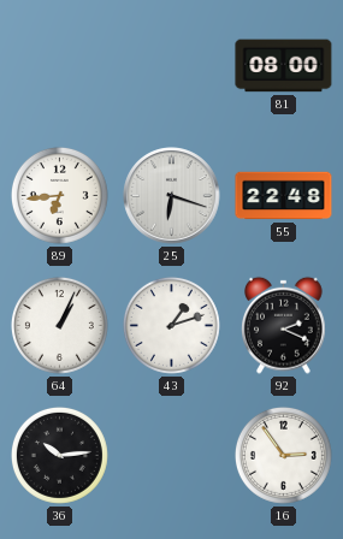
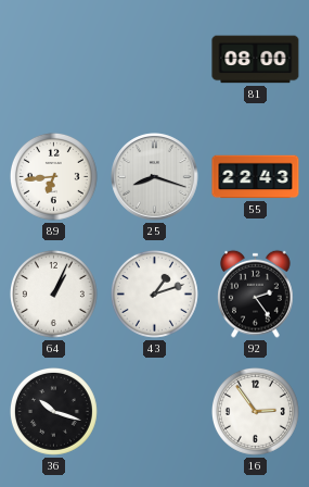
25: 6:18 -> 8:18
55: 22:48 -> 22:43
92: 2:19 -> 2:24
36: 10:14 -> 10:18
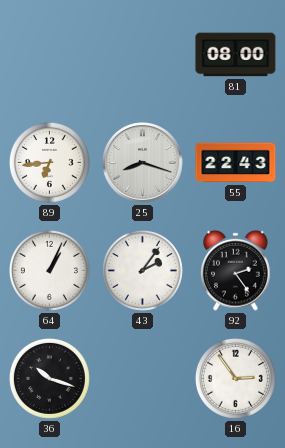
43: 1:12 -> 2:06
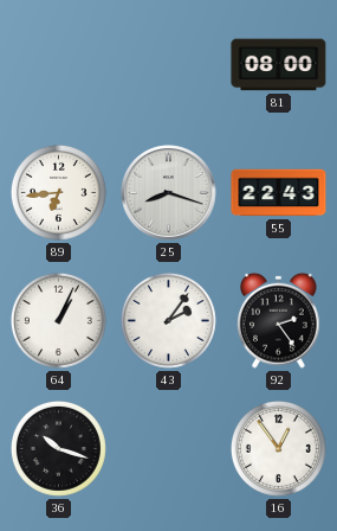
16: 2:54 -> 12:54
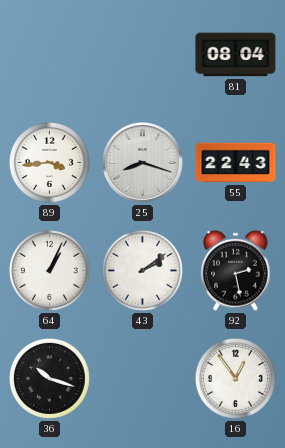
81: 08:00 -> 08:04
89: 6:44 -> 3:44
43: 2:06 -> 2:09
92: 2:24 -> 2:28
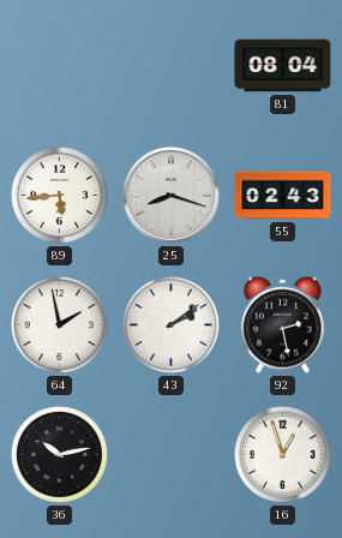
89: 3:44 -> 5:44
55: 22:43 -> 02:43
64: 1:04 -> 1:58
36: 10:18 -> 10:13
16: 12:54 -> 12:57
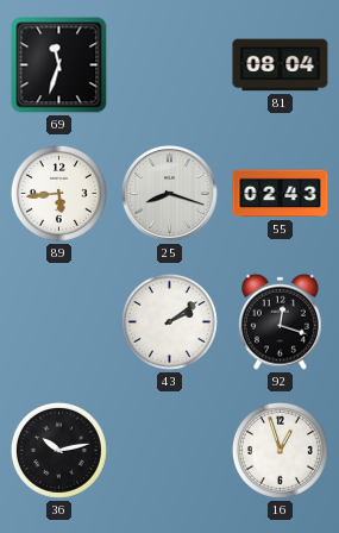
69: none -> 11:33
64: 1:58 -> none
92: 2:28 -> 12:18
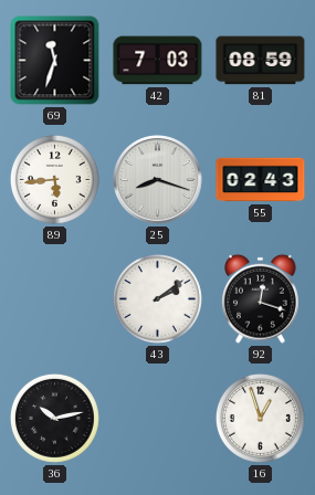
42: none -> 7:03
81: 08:04 -> 08:59
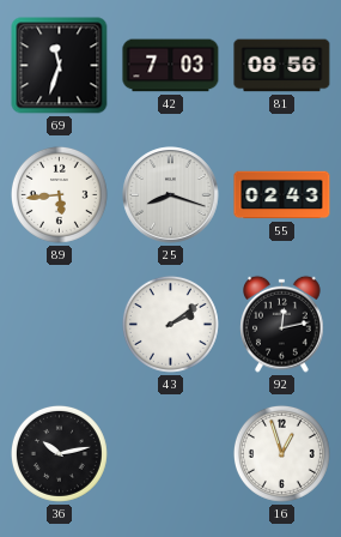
81: 08:59 -> 08:56
92: 12:18 -> 12:13
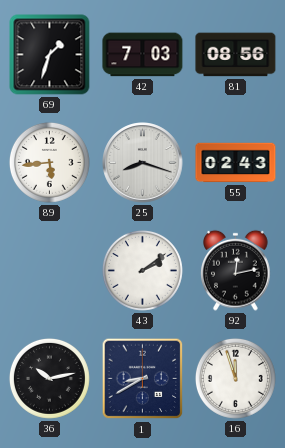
69: 11:33 -> 1:33
1: none -> 8:40
16: 12:57 -> 11:57
